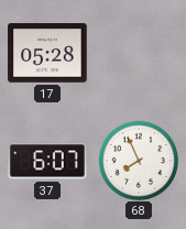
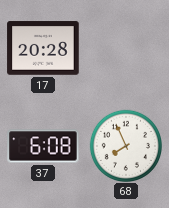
17: 05:28 -> 20:28
37: 6:07 -> 6:08
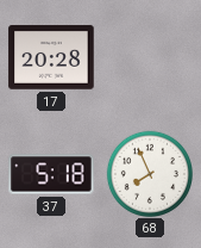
37: 6:08 -> 5:18
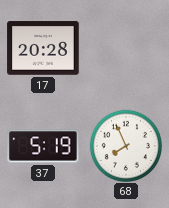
37: 5:18 -> 5:19
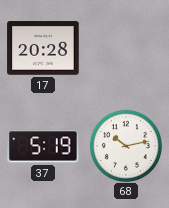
68: 7:56 -> 10:13
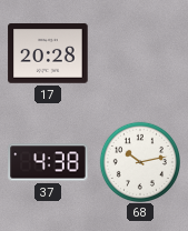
37: 5:19 -> 4:38
